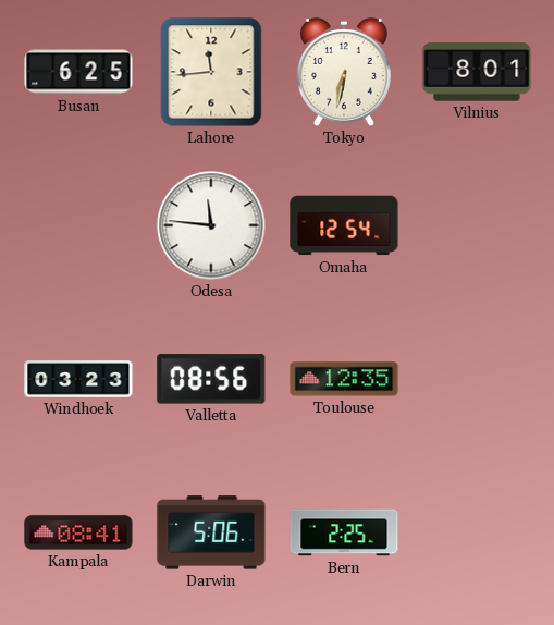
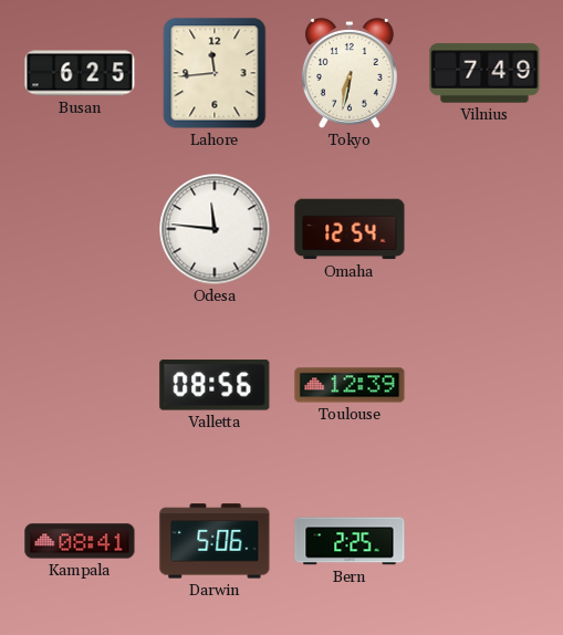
Vilnius: 8:01 -> 7:49
Windhoek: 03:23 -> none
Toulouse: 12:35 -> 12:39
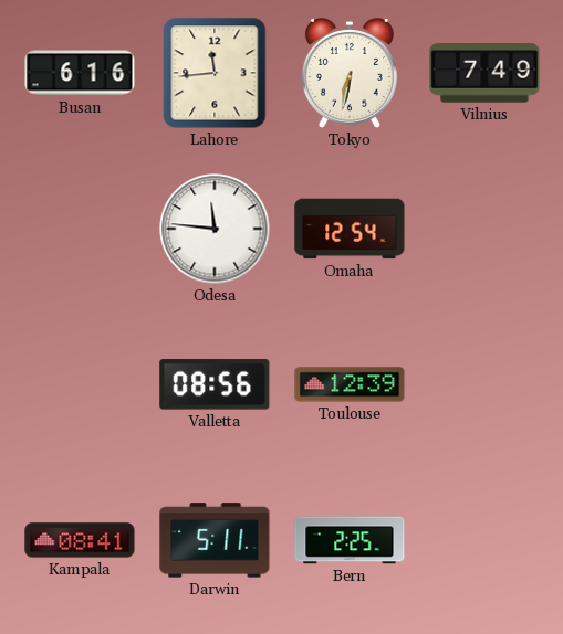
Busan: 6:25 -> 6:16
Darwin: 5:06 -> 5:11
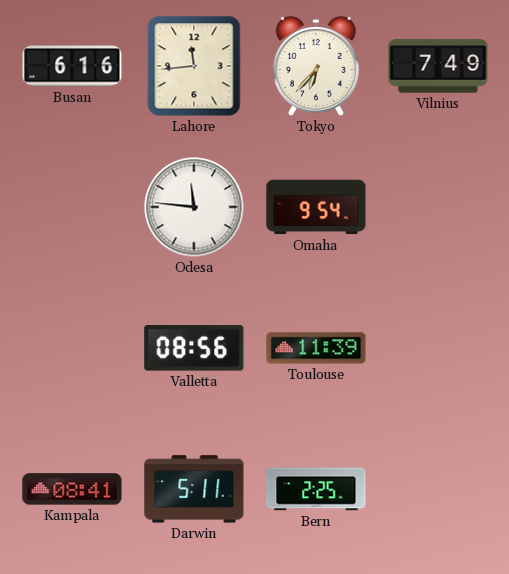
Tokyo: 6:32 -> 6:37
Omaha: 12:54 -> 9:54
Toulouse: 12:39 -> 11:39
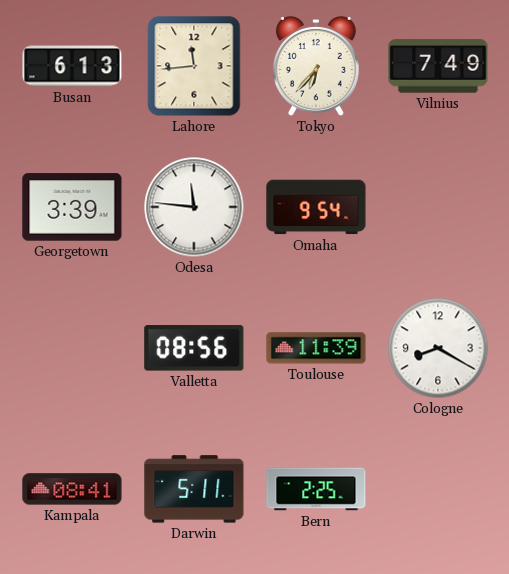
Busan: 6:16 -> 6:13
Georgetown: none -> 3:39
Cologne: none -> 8:20
